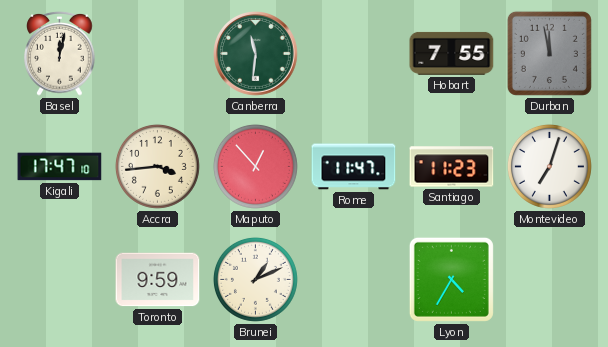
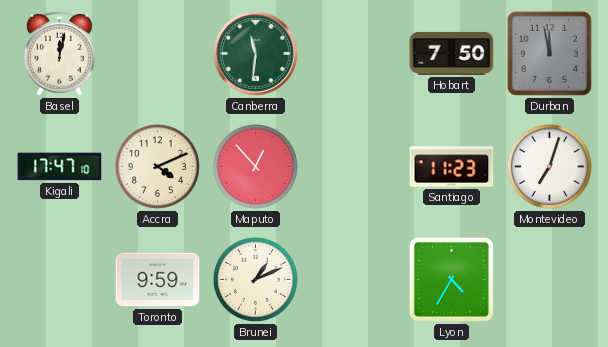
Hobart: 7:55 -> 7:50
Accra: 3:44 -> 4:11
Rome: 11:47 -> none
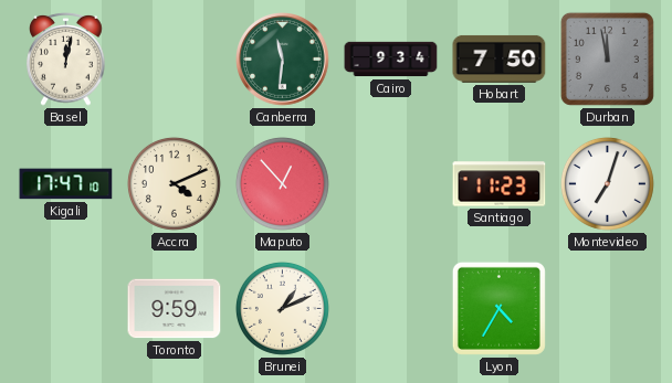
Cairo: none -> 9:34
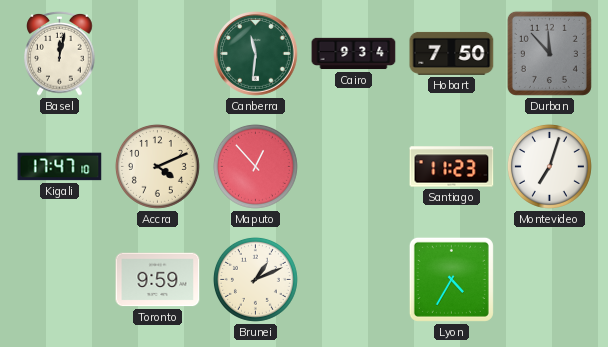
Durban: 11:58 -> 11:53
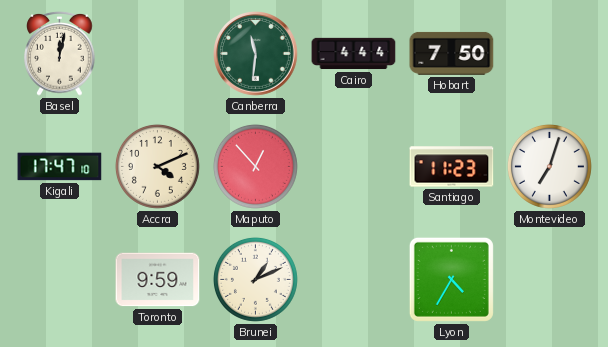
Cairo: 9:34 -> 4:44
Durban: 11:53 -> none
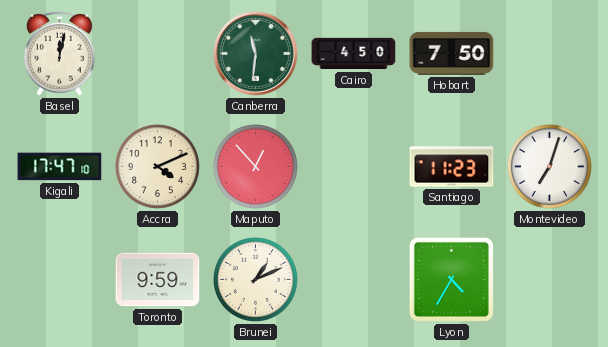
Cairo: 4:44 -> 4:50
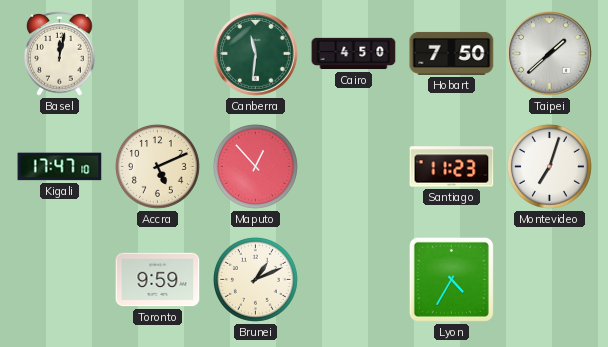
Taipei: none -> 1:38
Accra: 4:11 -> 5:11
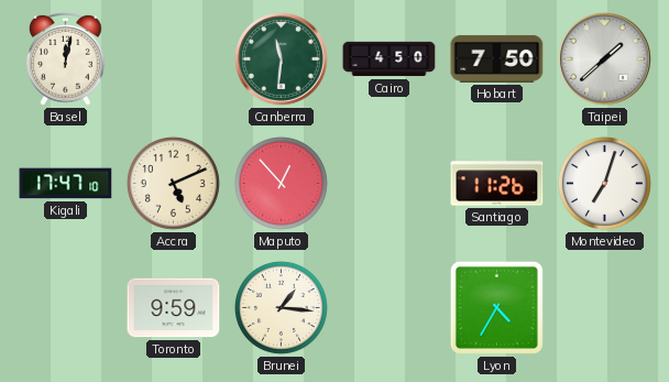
Santiago: 11:23 -> 11:26
Brunei: 1:11 -> 1:16
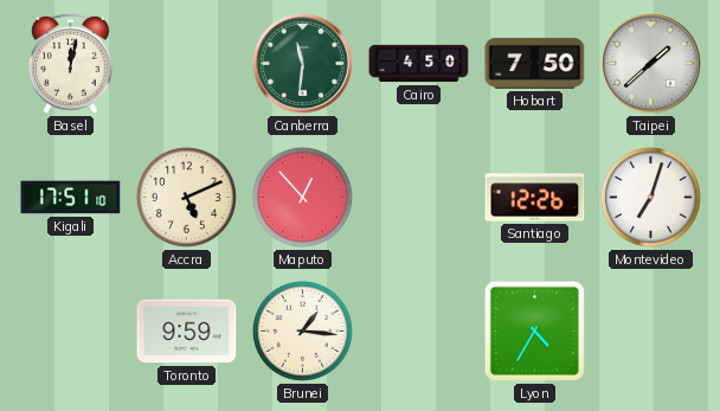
Kigali: 17:47 -> 17:51
Santiago: 11:26 -> 12:26
